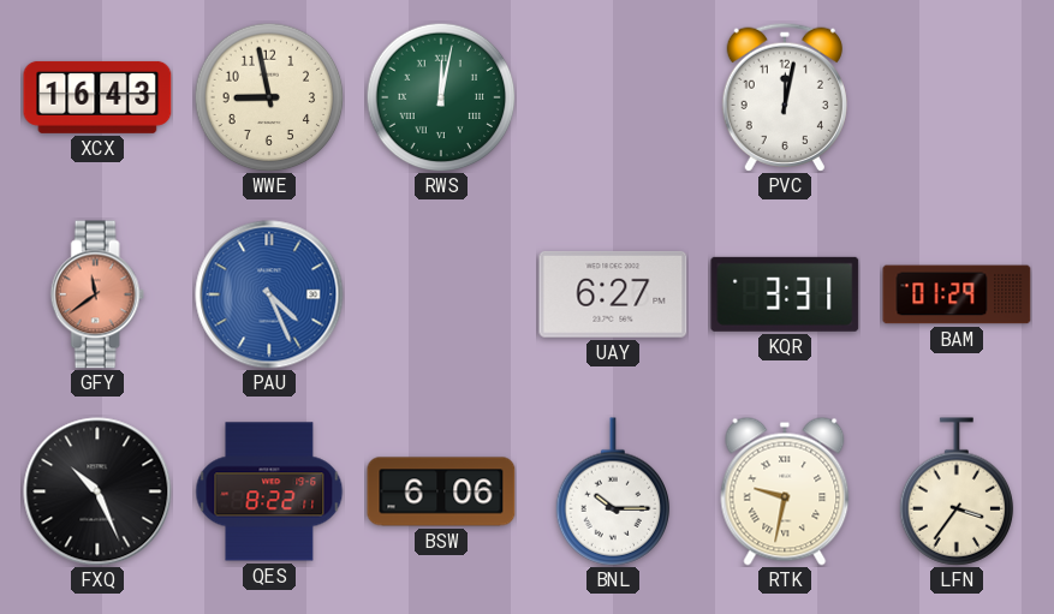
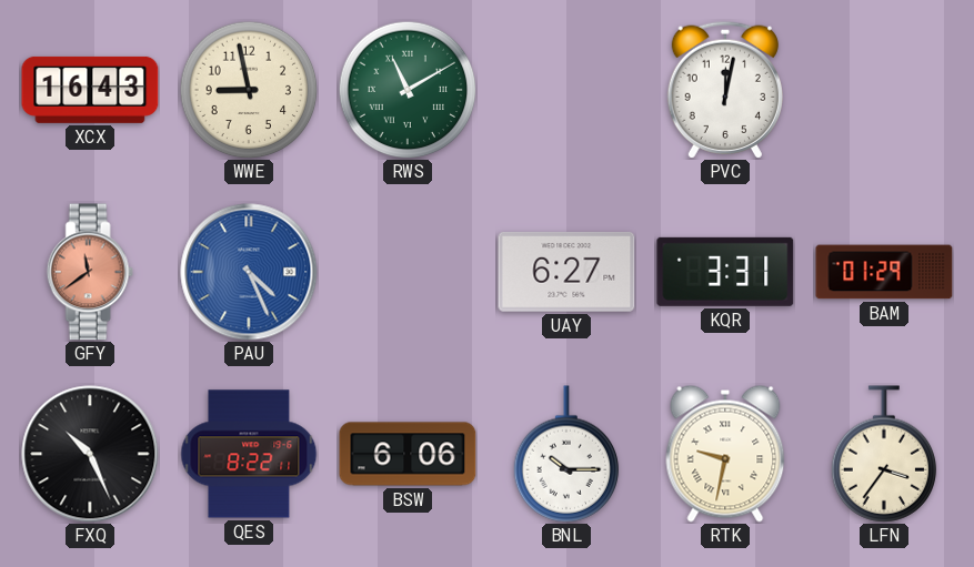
RWS: 12:02 -> 11:10
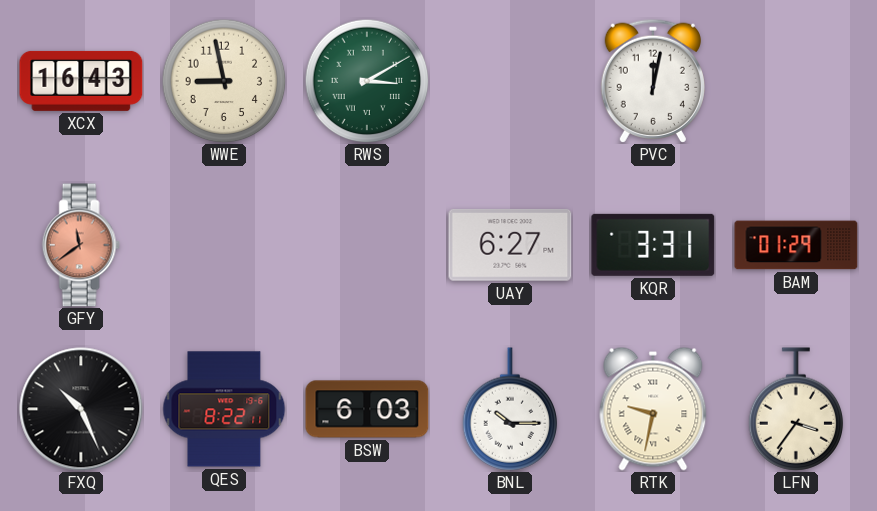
RWS: 11:10 -> 3:10
PAU: 4:26 -> none
BSW: 6:06 -> 6:03
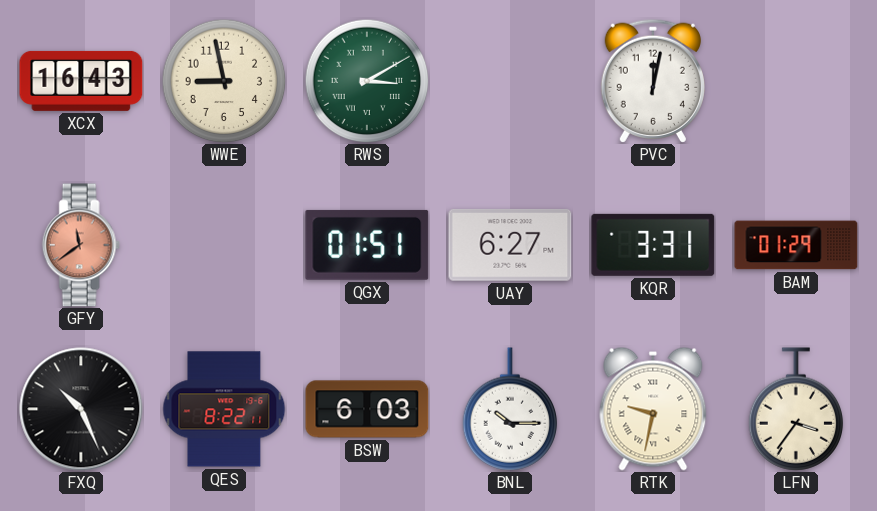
QGX: none -> 01:51
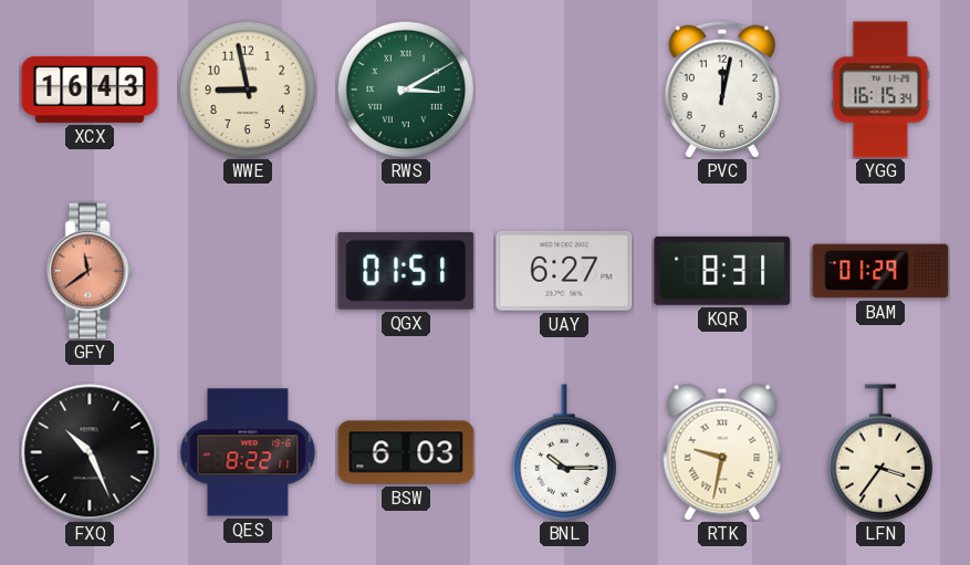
YGG: none -> 16:15
KQR: 3:31 -> 8:31
